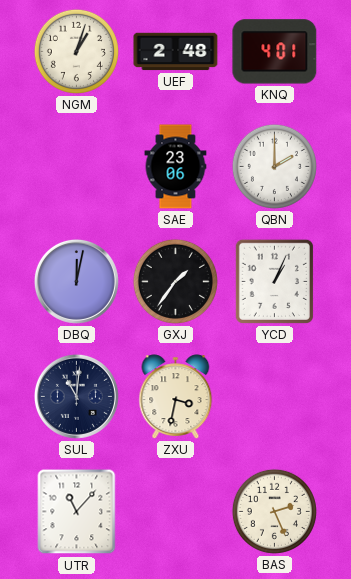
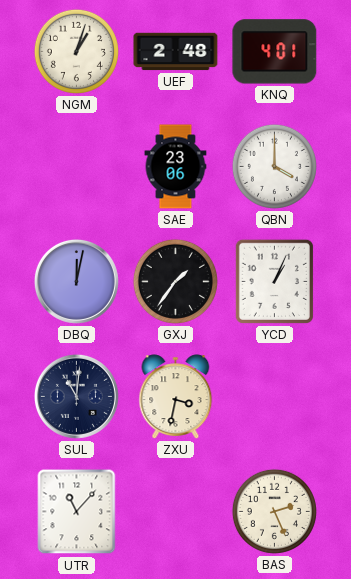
QBN: 2:00 -> 4:00
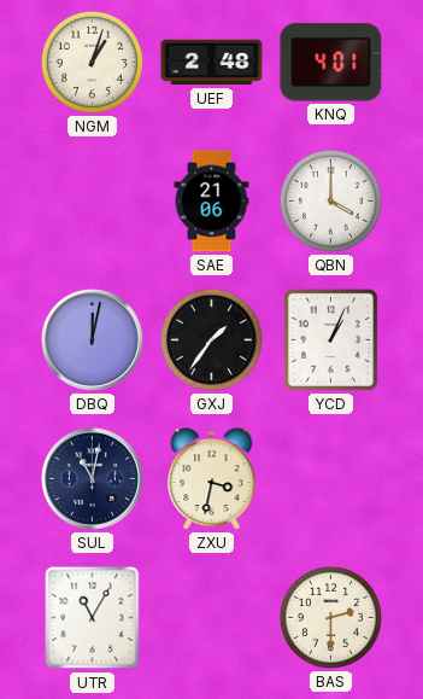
SAE: 23:06 -> 21:06
SUL: 11:01 -> 11:02
UTR: 11:07 -> 11:05
BAS: 2:26 -> 2:30
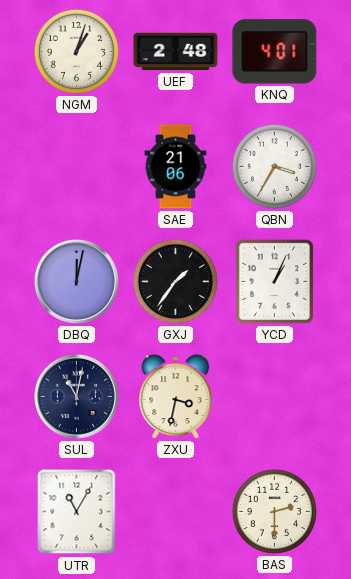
QBN: 4:00 -> 3:35
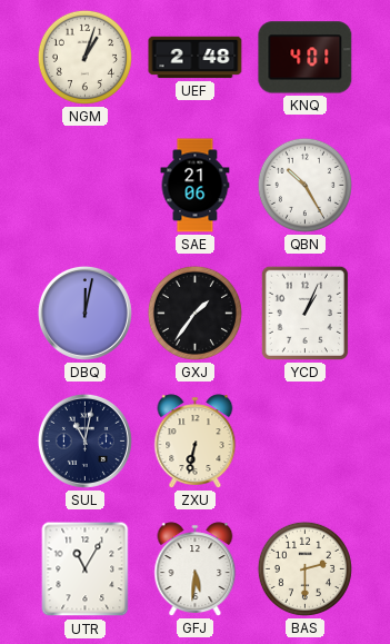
QBN: 3:35 -> 10:25
ZXU: 3:32 -> 6:32
GFJ: none -> 5:31
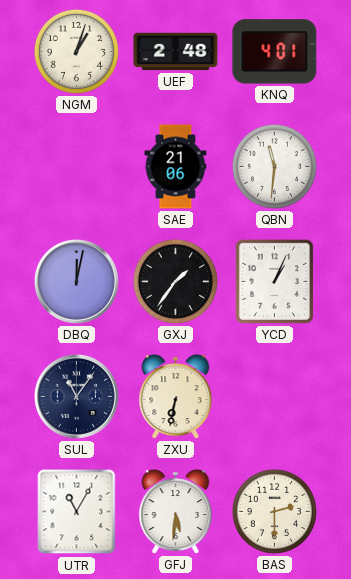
QBN: 10:25 -> 11:31
SUL: 11:02 -> 11:06
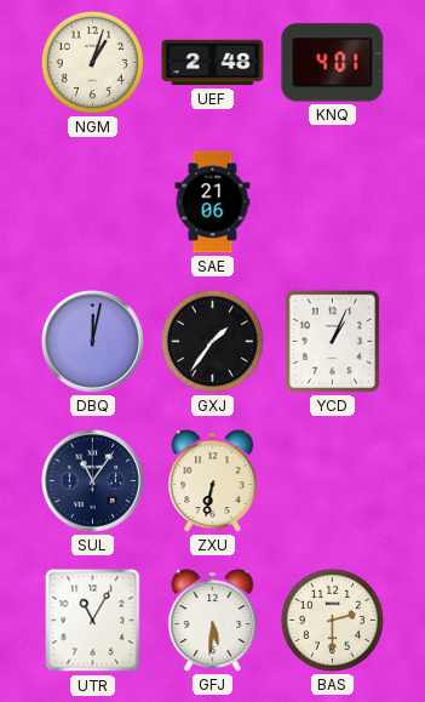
QBN: 11:31 -> none
